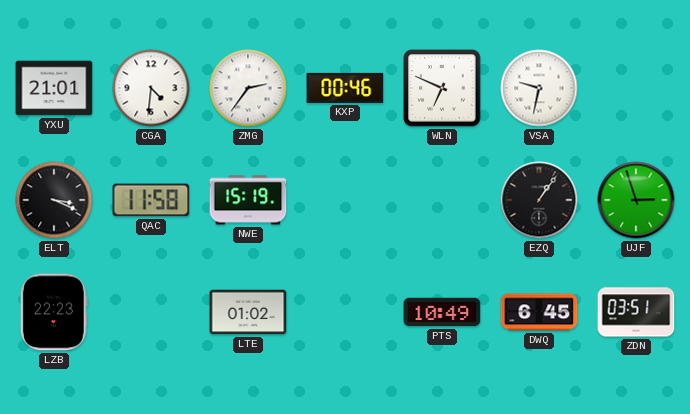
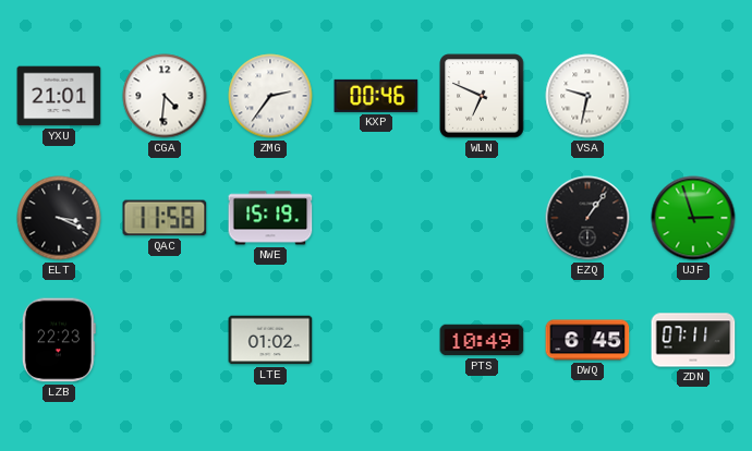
ZDN: 03:51 -> 07:11
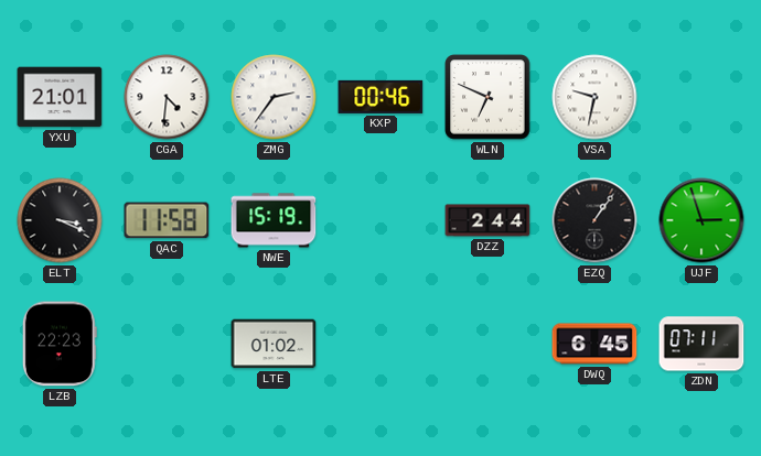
DZZ: none -> 2:44
PTS: 10:49 -> none
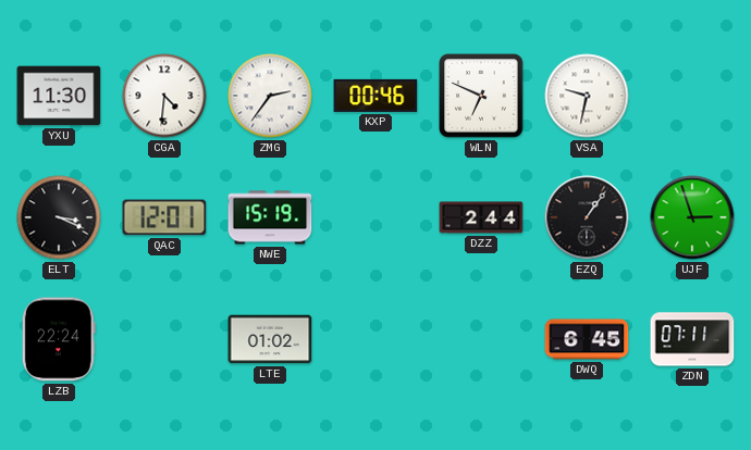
YXU: 21:01 -> 11:30
QAC: 11:58 -> 12:01
LZB: 22:23 -> 22:24
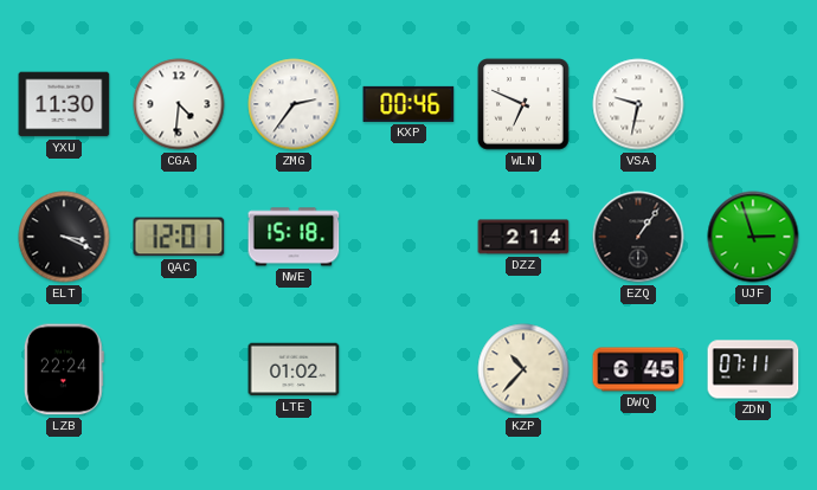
NWE: 15:19 -> 15:18
DZZ: 2:44 -> 2:14
KZP: none -> 10:37
